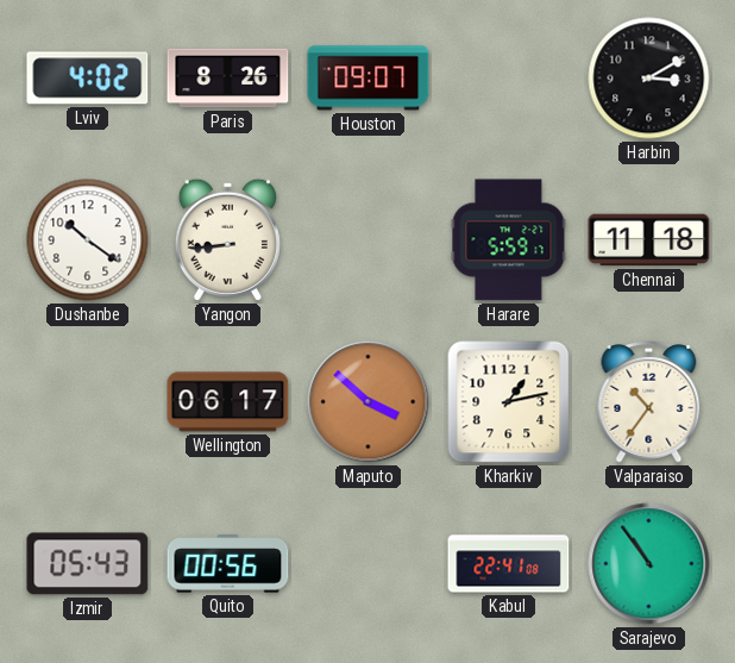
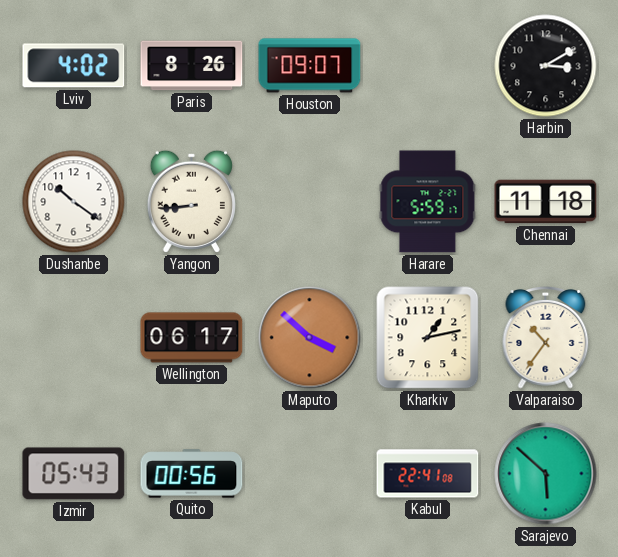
Sarajevo: 10:54 -> 5:52
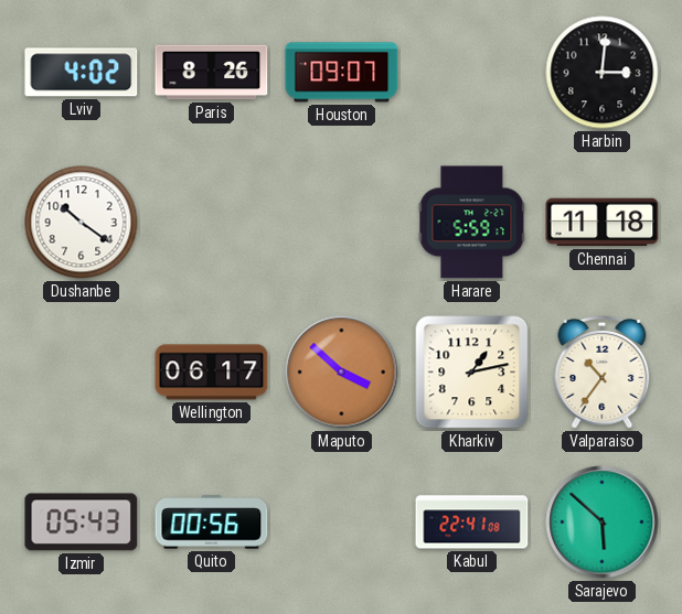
Harbin: 3:10 -> 3:01
Yangon: 8:44 -> none
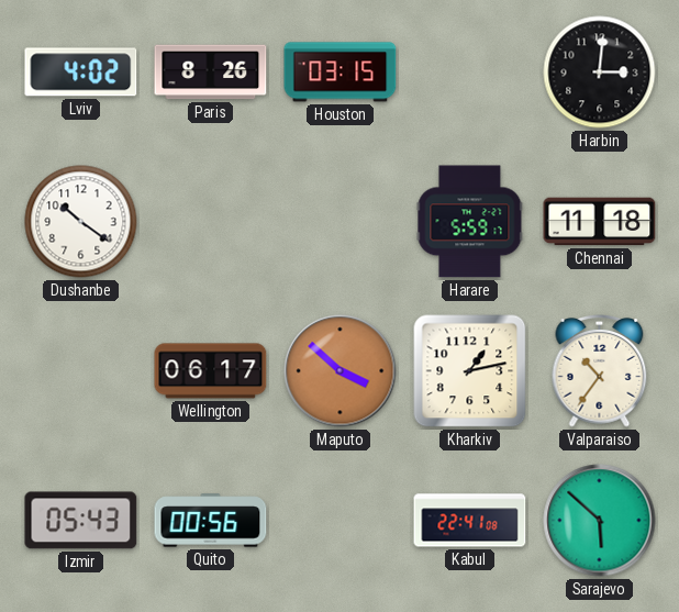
Houston: 09:07 -> 03:15
